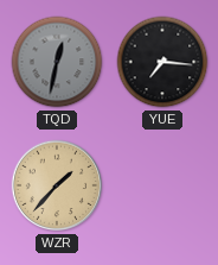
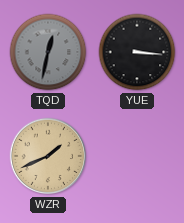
YUE: 7:16 -> 3:16
WZR: 1:37 -> 1:41
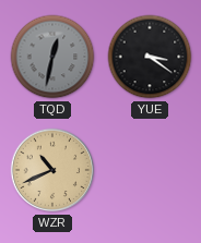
YUE: 3:16 -> 3:21
WZR: 1:41 -> 10:41
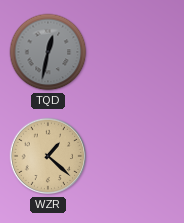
YUE: 3:21 -> none
WZR: 10:41 -> 1:22
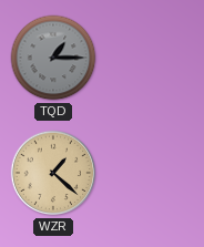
TQD: 12:32 -> 1:15
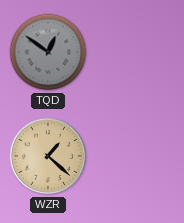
TQD: 1:15 -> 12:51
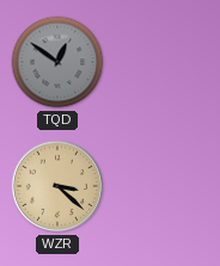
WZR: 1:22 -> 3:22
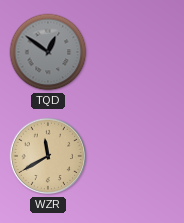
WZR: 3:22 -> 11:40
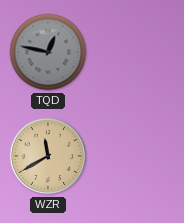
TQD: 12:51 -> 12:47
